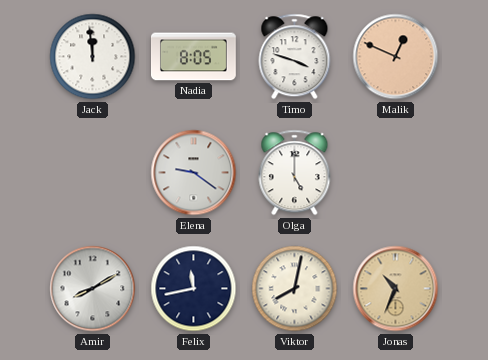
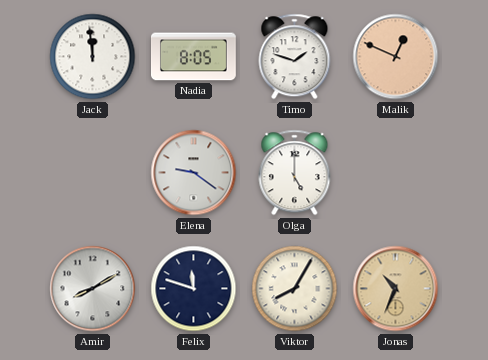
Timo: 3:48 -> 1:48
Felix: 11:43 -> 11:48
Viktor: 8:02 -> 8:05
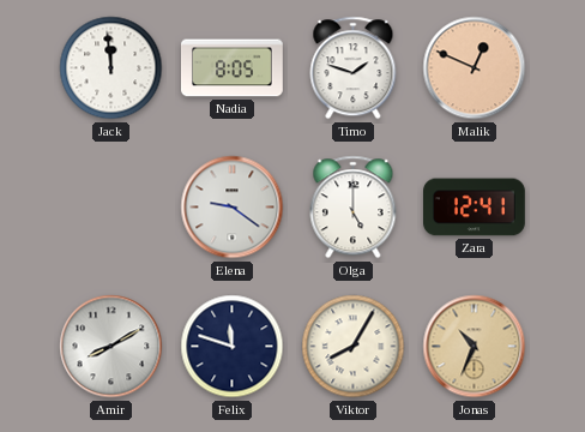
Zara: none -> 12:41
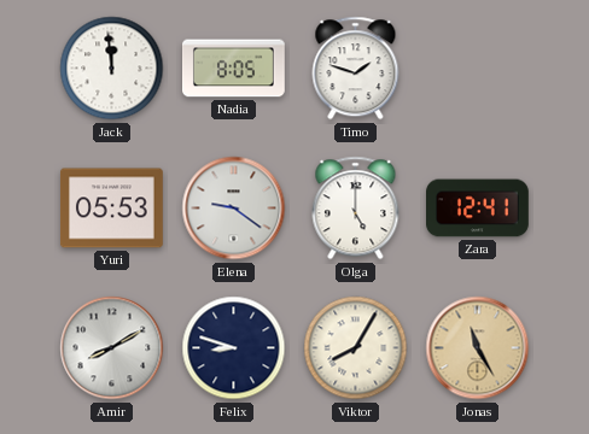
Malik: 12:49 -> none
Yuri: none -> 05:53
Felix: 11:48 -> 8:48
Jonas: 10:34 -> 11:25
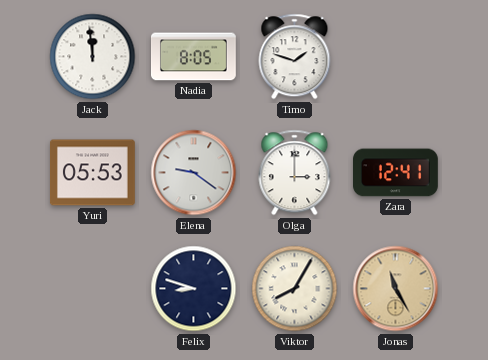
Olga: 5:00 -> 3:00
Amir: 8:10 -> none
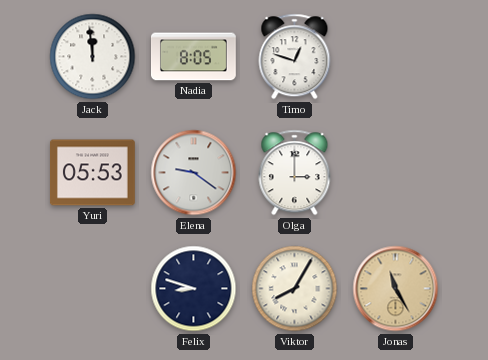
Timo: 1:48 -> 12:48
Zara: 12:41 -> none
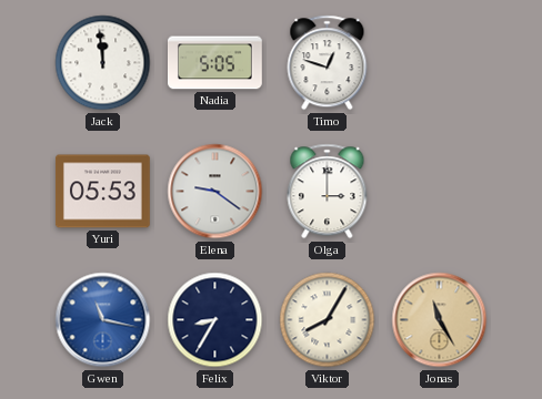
Nadia: 8:05 -> 5:05
Gwen: none -> 11:17
Felix: 8:48 -> 8:35
